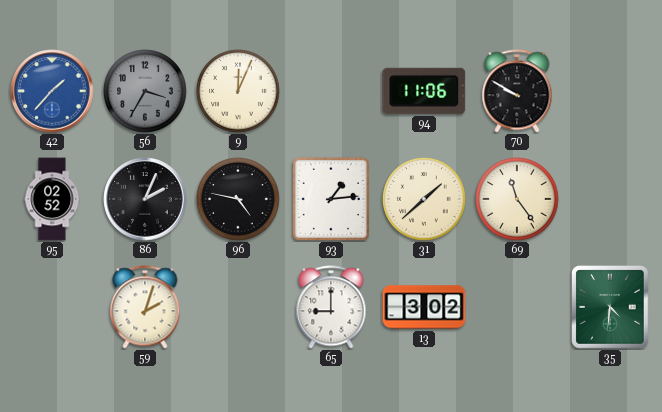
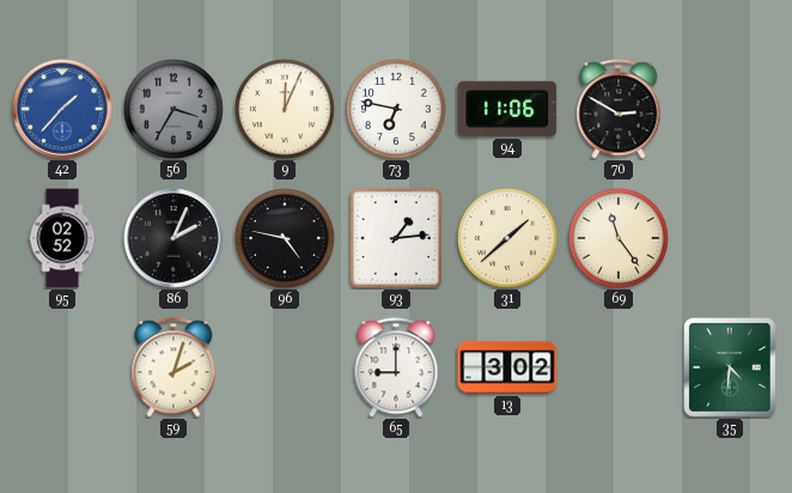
73: none -> 6:47
70: 9:50 -> 2:50
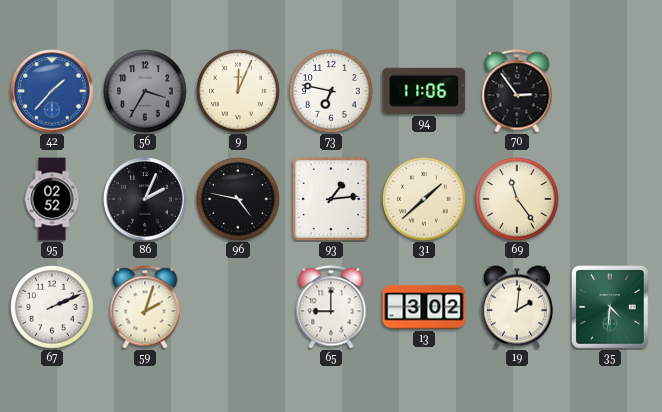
70: 2:50 -> 2:54
67: none -> 2:11
19: none -> 2:01
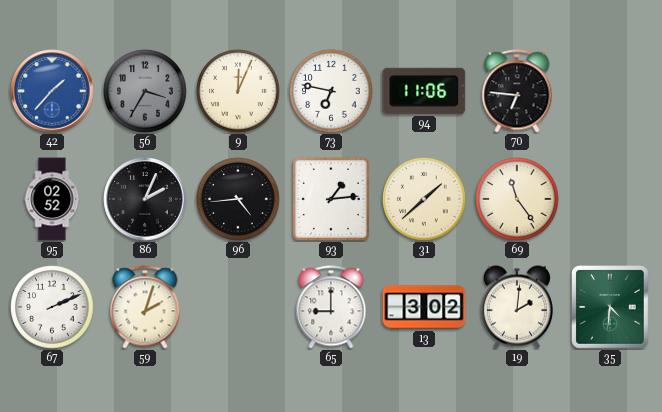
70: 2:54 -> 6:46
96: 4:47 -> 4:44
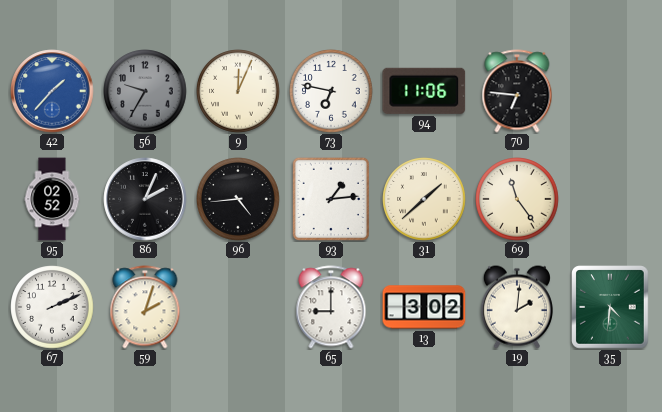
56: 3:35 -> 9:35
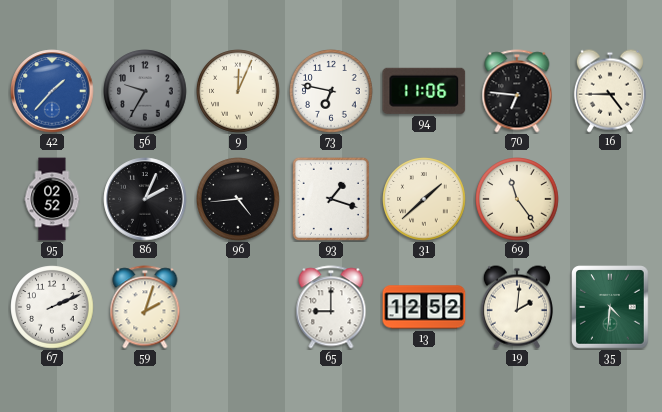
16: none -> 4:45
93: 1:14 -> 1:18
13: 3:02 -> 12:52
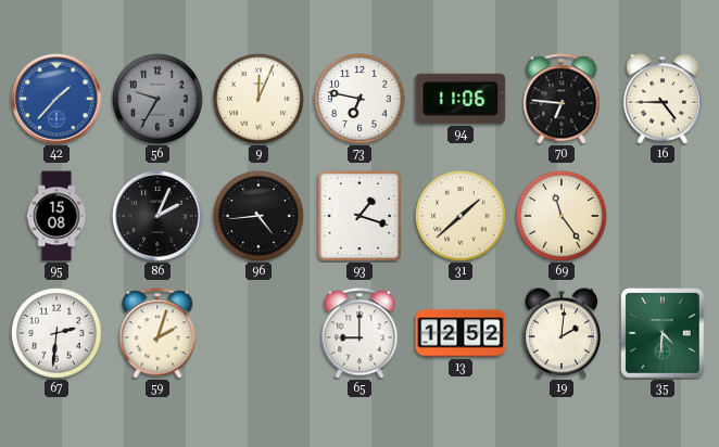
95: 02:52 -> 15:08
67: 2:11 -> 2:31
